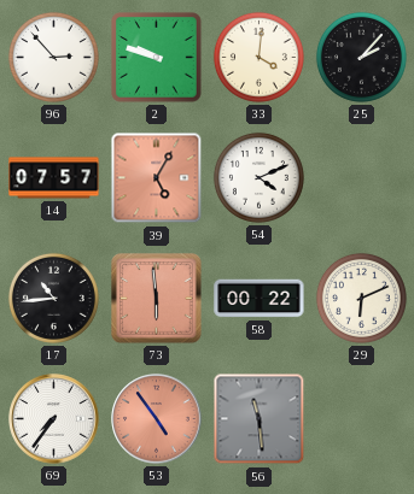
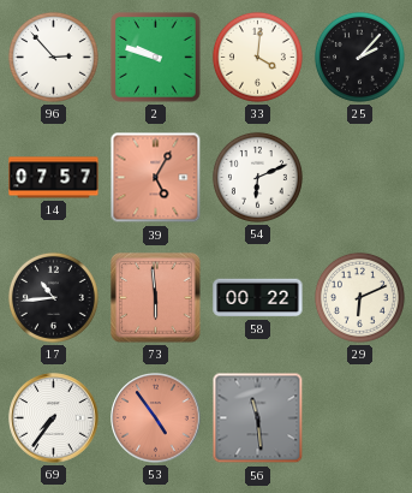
54: 4:11 -> 6:11
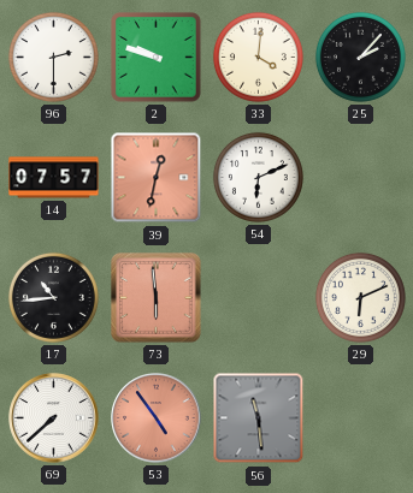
96: 2:53 -> 2:30
39: 5:05 -> 12:32
58: 00:22 -> none
69: 7:36 -> 7:38
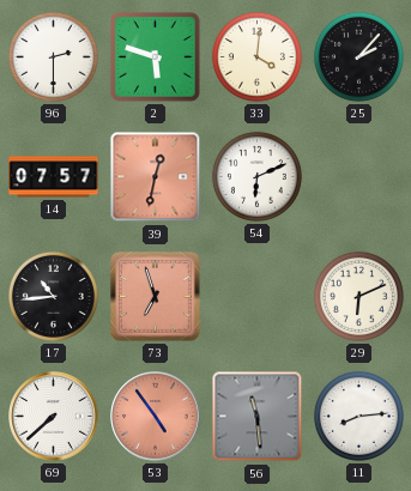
2: 9:48 -> 5:48
73: 5:59 -> 6:57
11: none -> 8:14
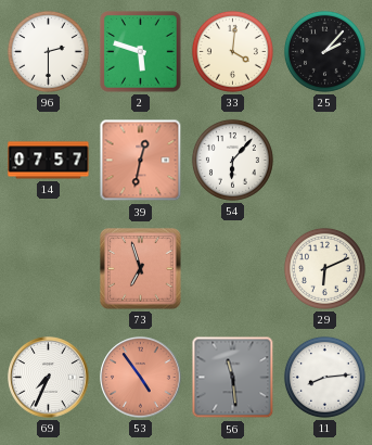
54: 6:11 -> 6:07
17: 10:44 -> none
69: 7:38 -> 7:34
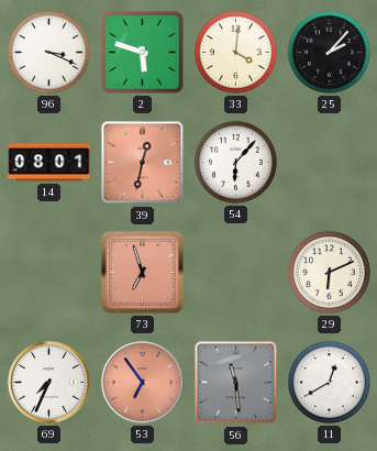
96: 2:30 -> 3:19
14: 07:57 -> 08:01
53: 4:54 -> 6:54
11: 8:14 -> 12:40
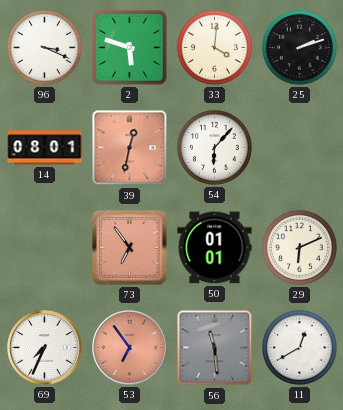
25: 2:07 -> 2:12
73: 6:57 -> 6:54
50: none -> 01:01
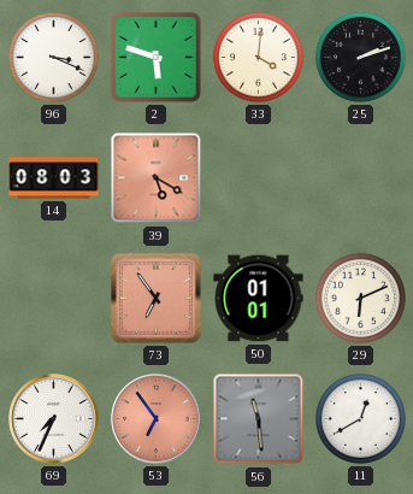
14: 08:01 -> 08:03
39: 12:32 -> 5:20
54: 6:07 -> none
